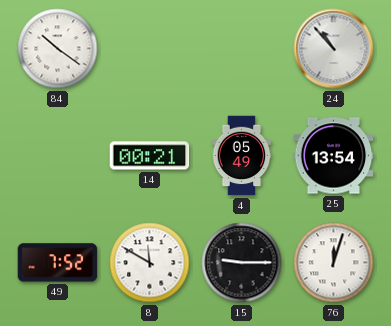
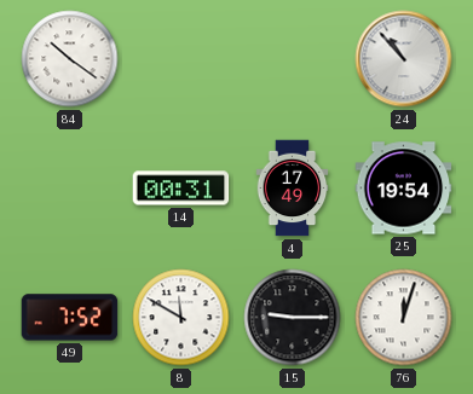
14: 00:21 -> 00:31
4: 05:49 -> 17:49
25: 13:54 -> 19:54
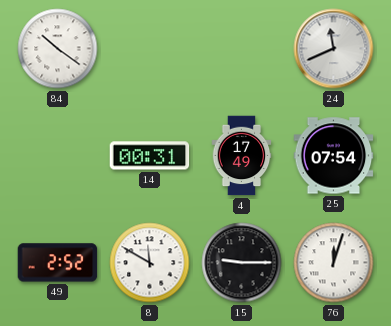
24: 10:53 -> 11:41
25: 19:54 -> 07:54
49: 7:52 -> 2:52
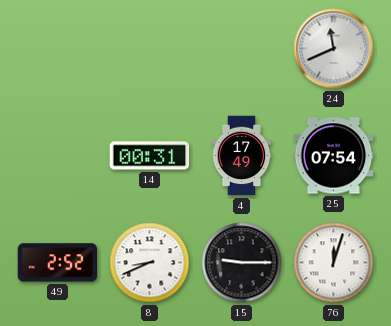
84: 10:21 -> none
8: 11:50 -> 8:41
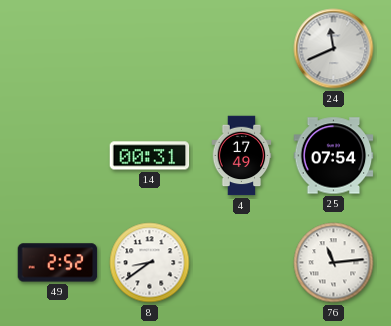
8: 8:41 -> 8:39
15: 9:15 -> none
76: 12:03 -> 11:14
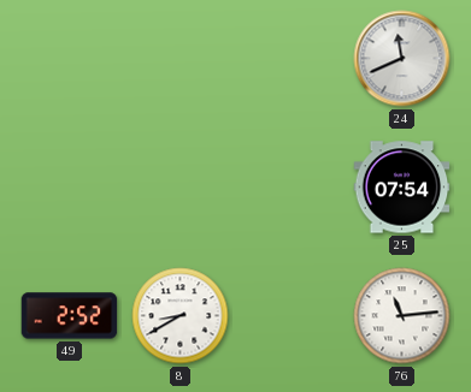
14: 00:31 -> none
4: 17:49 -> none
8: 8:39 -> 8:40
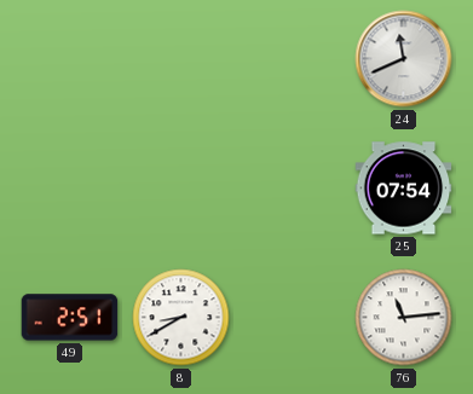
49: 2:52 -> 2:51
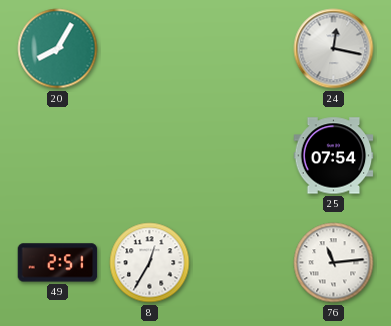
20: none -> 8:05
24: 11:41 -> 12:17
8: 8:40 -> 12:35
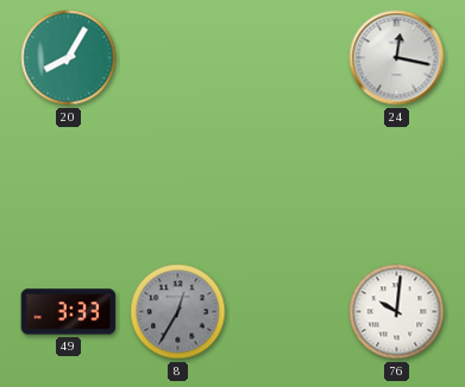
25: 07:54 -> none
49: 2:51 -> 3:33
8 dial: white -> grey
76: 11:14 -> 10:01
